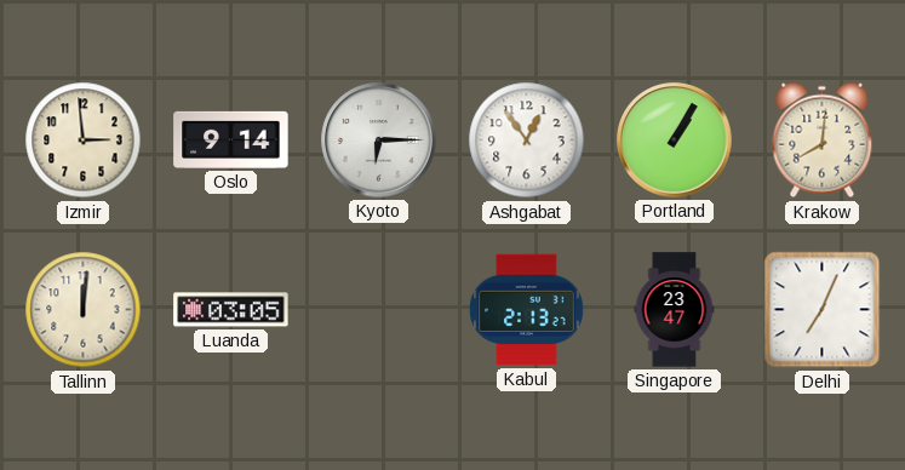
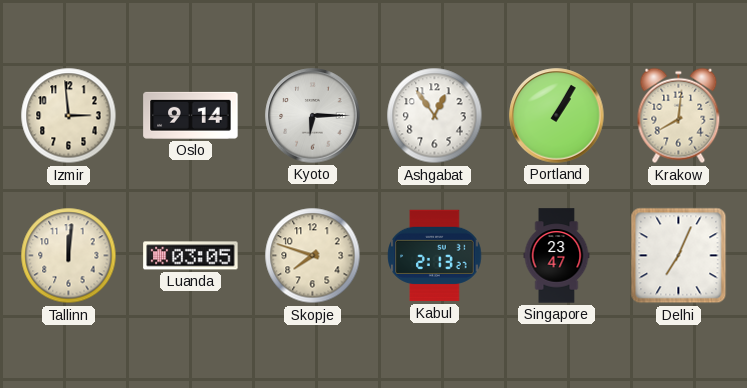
Skopje: none -> 7:48
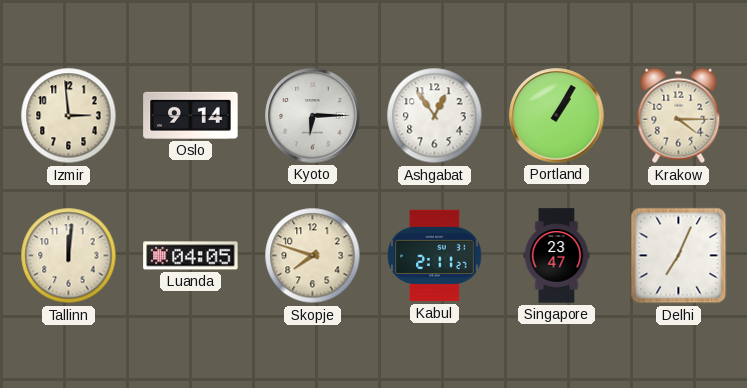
Krakow: 8:01 -> 4:15
Luanda: 03:05 -> 04:05
Kabul: 2:13 -> 2:11
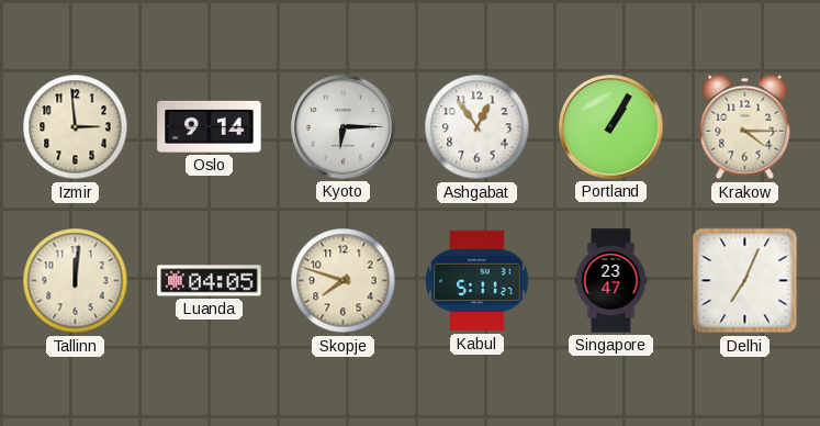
Kabul: 2:11 -> 5:11
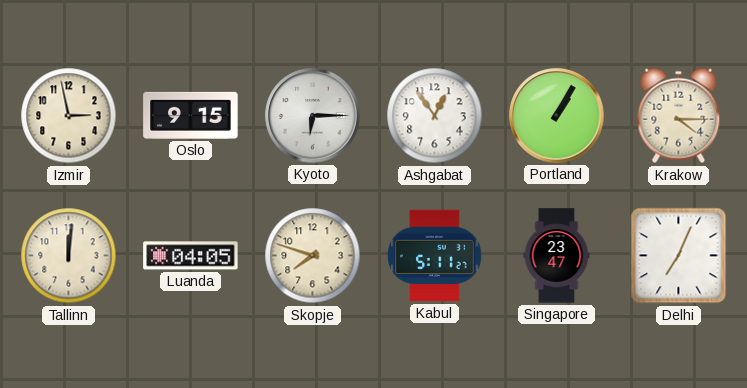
Izmir: 2:59 -> 2:58
Oslo: 9:14 -> 9:15
